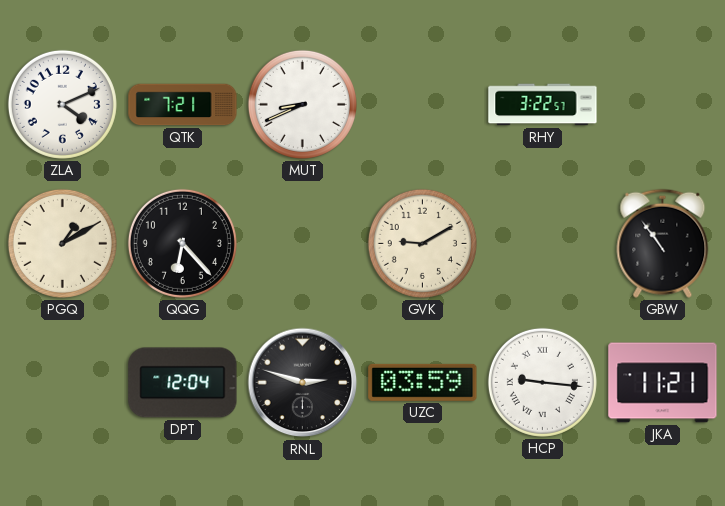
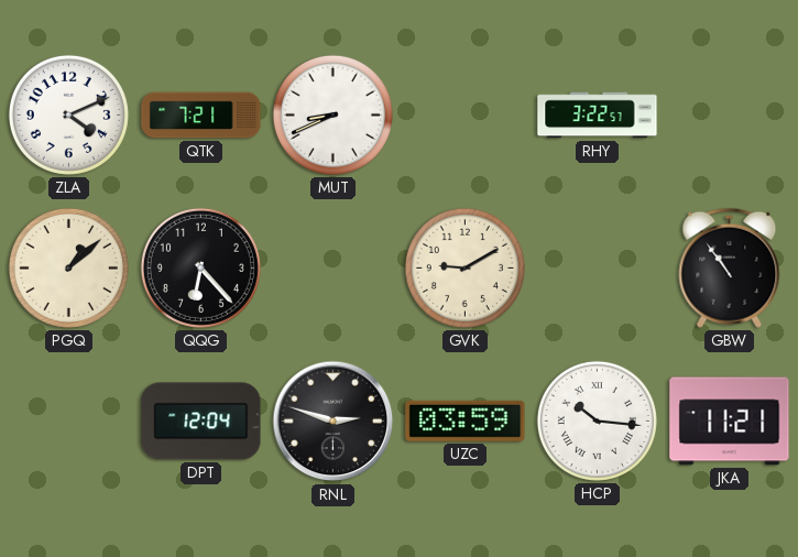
PGQ: 1:10 -> 1:08
HCP: 9:16 -> 10:16
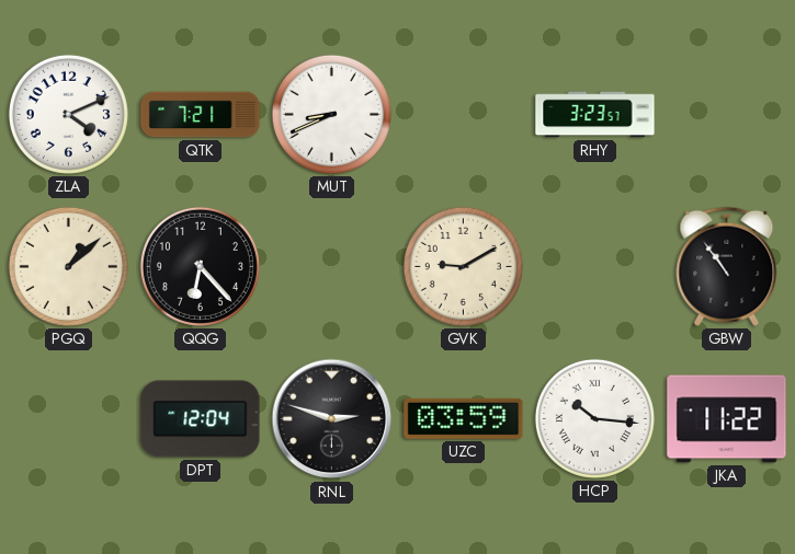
RHY: 3:22 -> 3:23
JKA: 11:21 -> 11:22
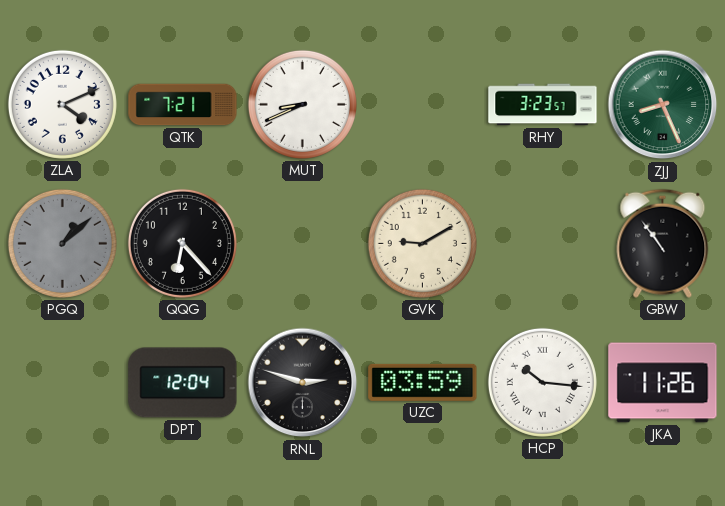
ZJJ: none -> 8:26
PGQ dial: cream -> grey
JKA: 11:22 -> 11:26
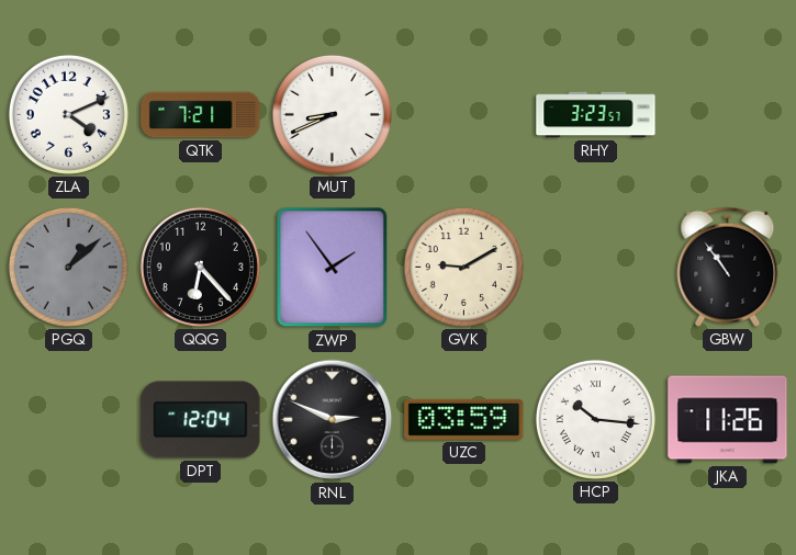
ZJJ: 8:26 -> none
ZWP: none -> 1:54
RNL: 2:48 -> 2:49
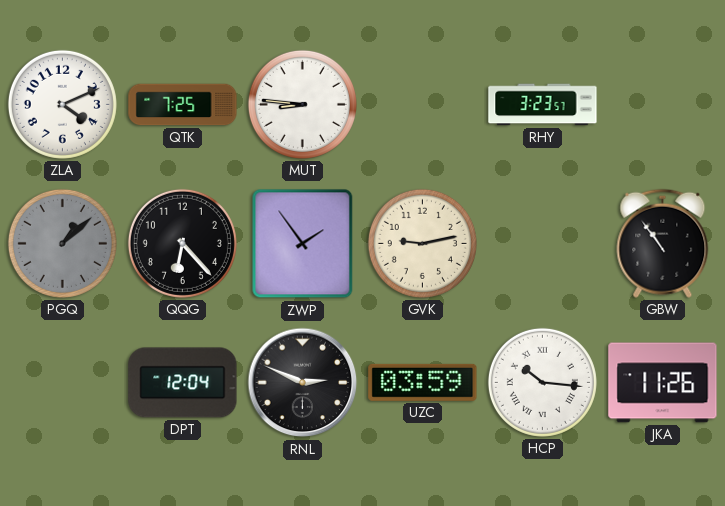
QTK: 7:21 -> 7:25
MUT: 8:41 -> 8:46
GVK: 9:10 -> 9:13
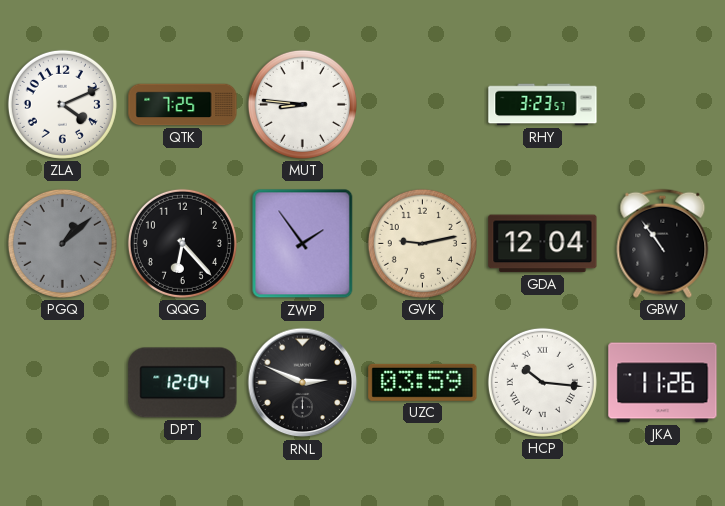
GDA: none -> 12:04
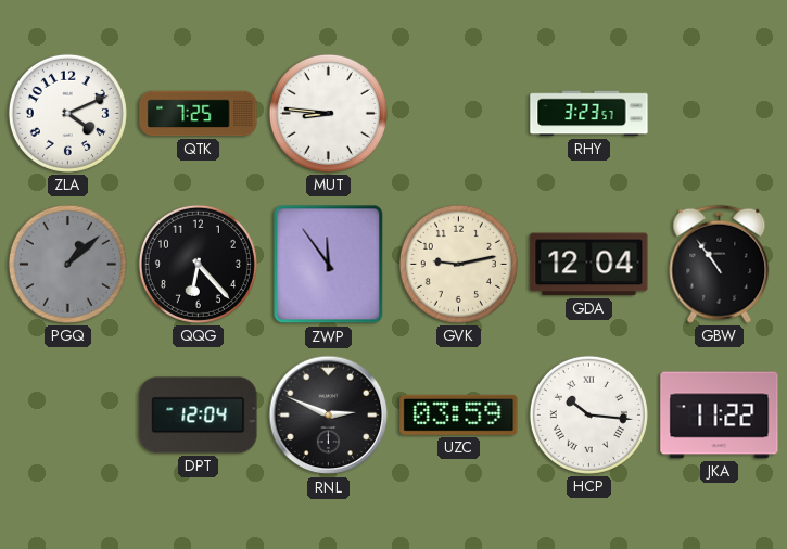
ZWP: 1:54 -> 11:54
JKA: 11:26 -> 11:22
